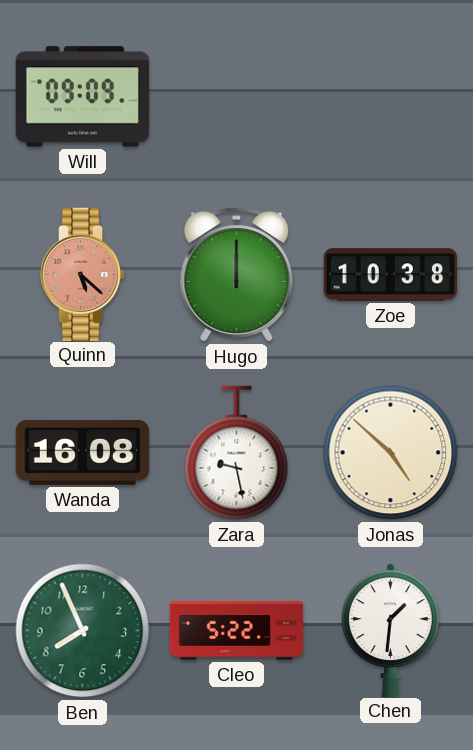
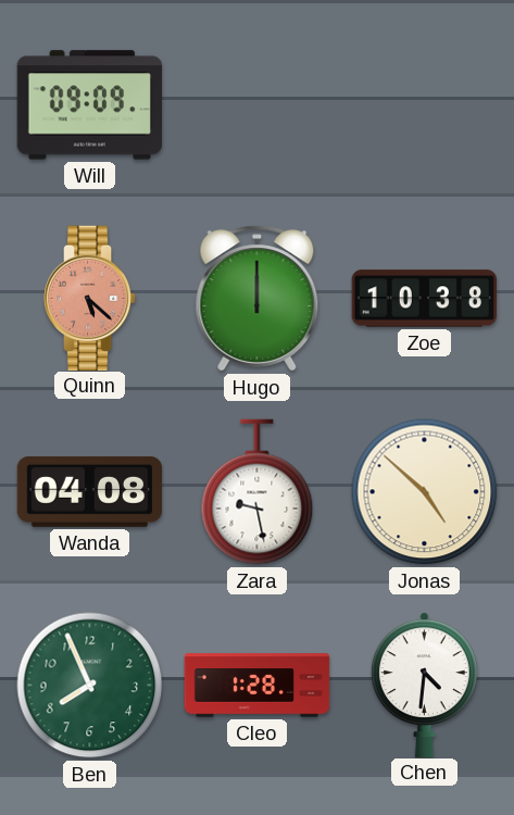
Wanda: 16:08 -> 04:08
Cleo: 5:22 -> 1:28
Chen: 1:31 -> 4:31
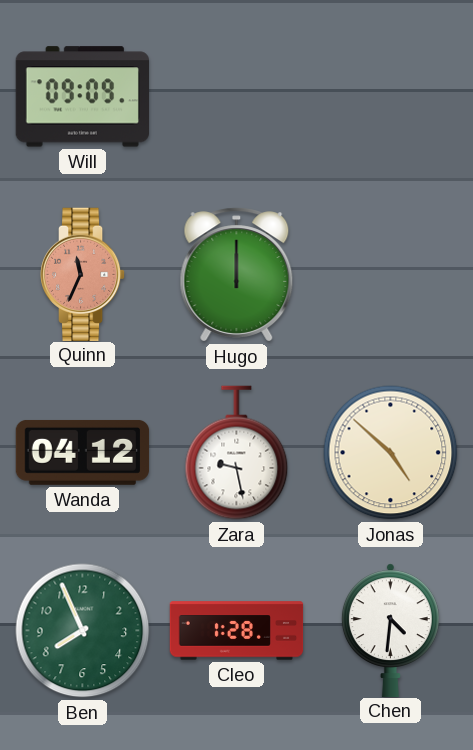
Quinn: 5:22 -> 11:34
Zoe: 10:38 -> none
Wanda: 04:08 -> 04:12
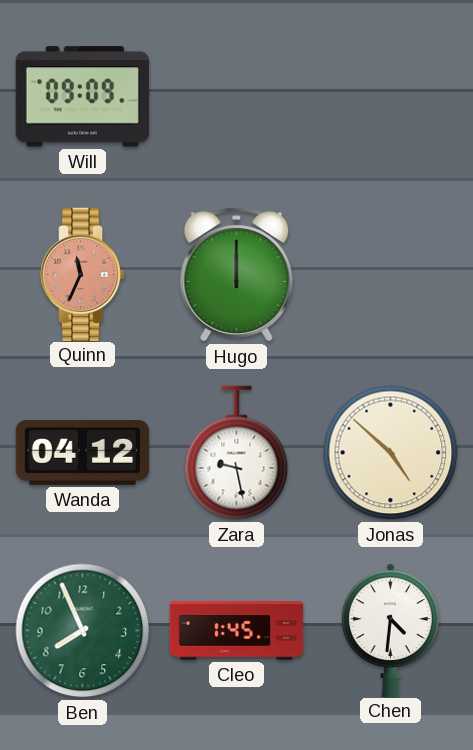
Cleo: 1:28 -> 1:45
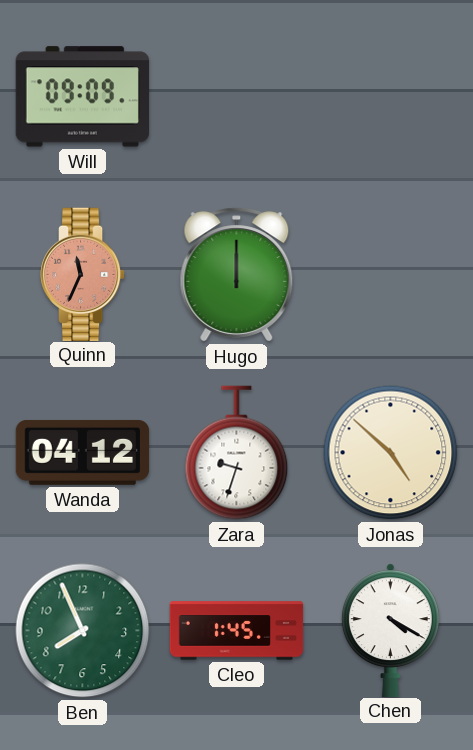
Zara: 9:28 -> 9:33
Chen: 4:31 -> 4:20
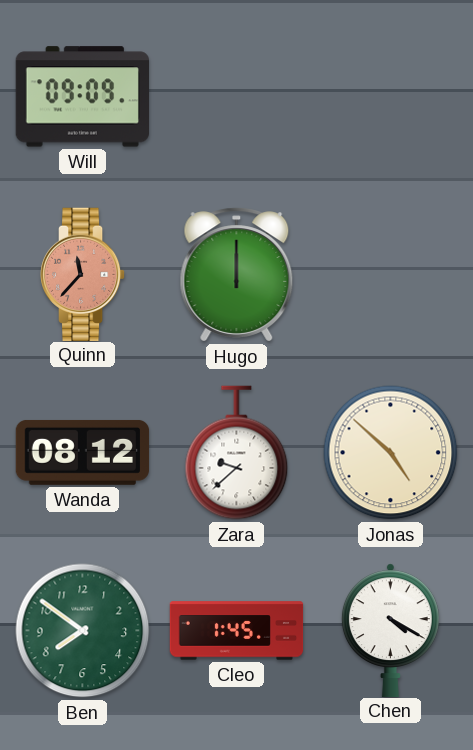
Quinn: 11:34 -> 11:37
Wanda: 04:12 -> 08:12
Zara: 9:33 -> 9:38
Ben: 7:56 -> 7:51
